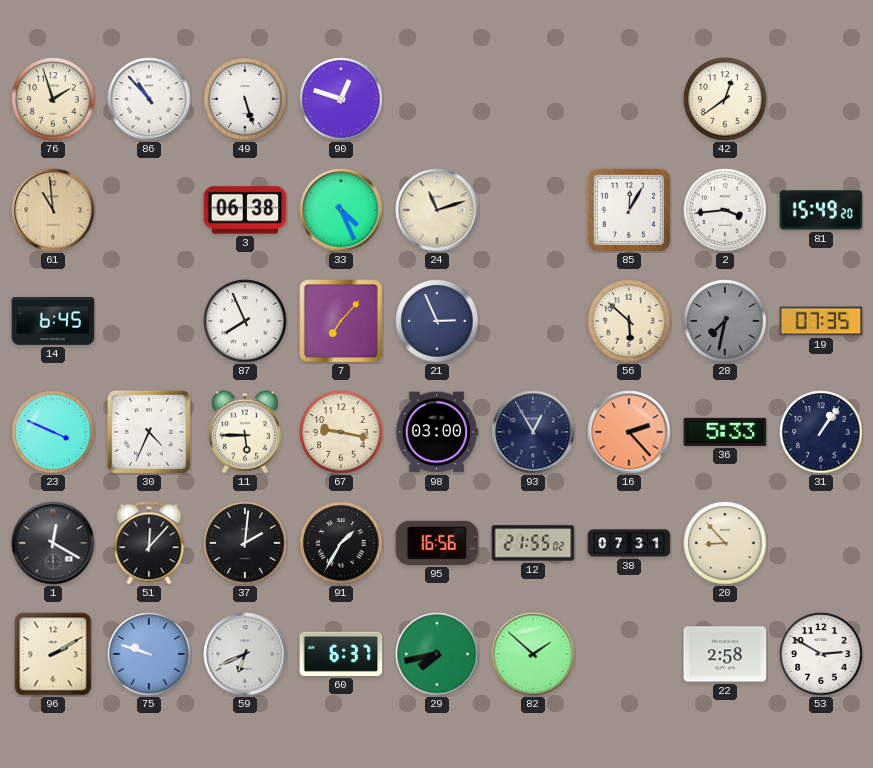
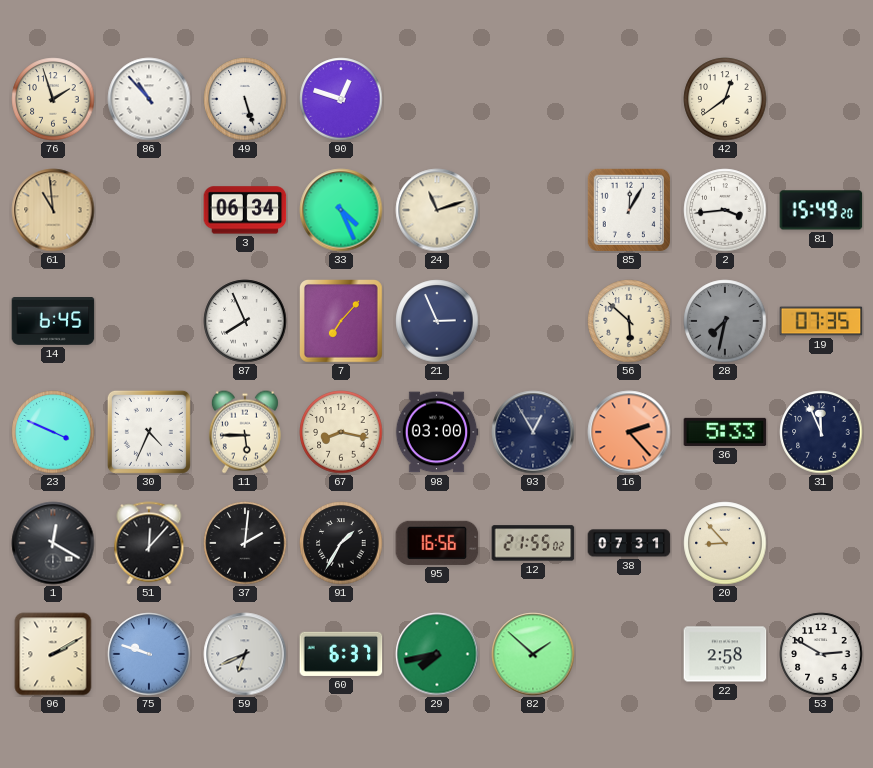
3: 06:38 -> 06:34
67: 9:17 -> 8:17
31: 1:06 -> 11:56
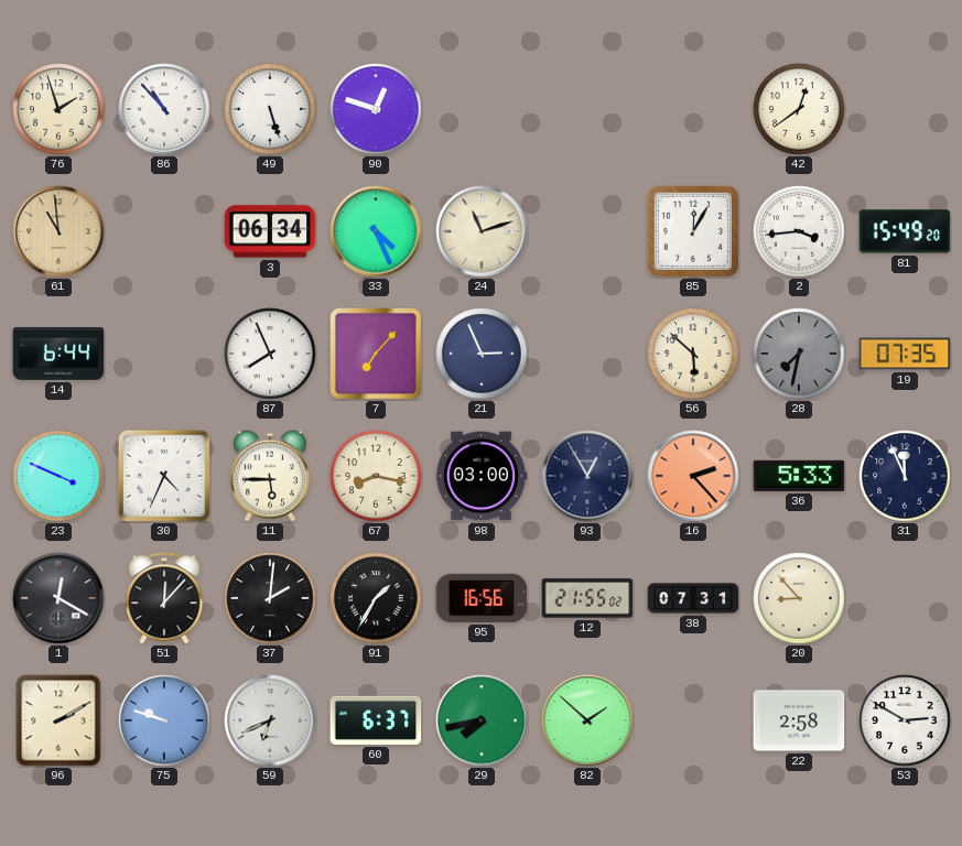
14: 6:45 -> 6:44
